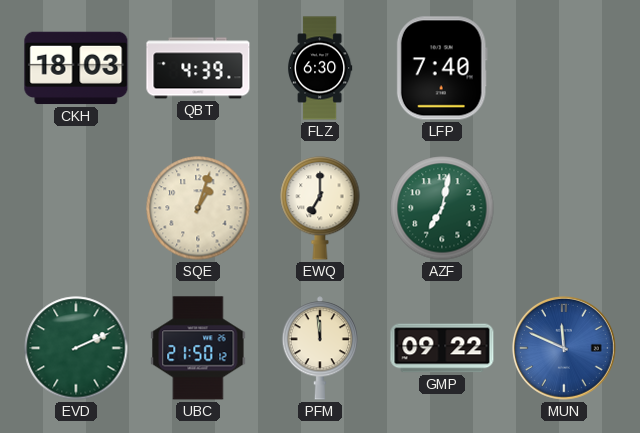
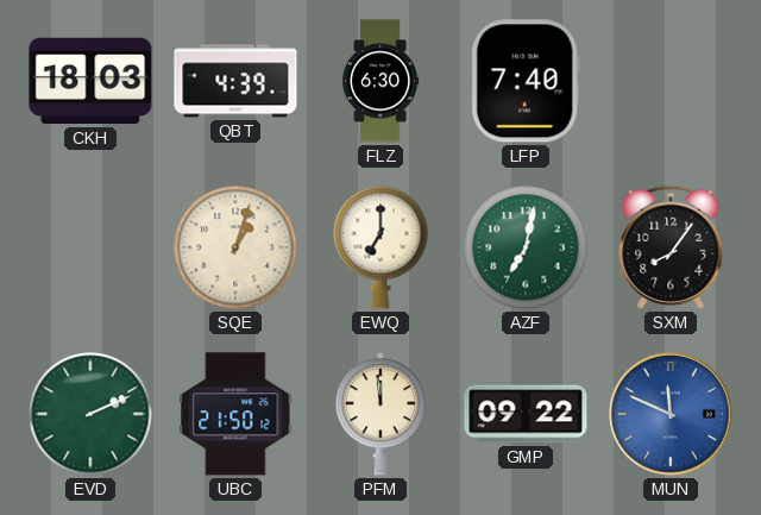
SXM: none -> 8:06
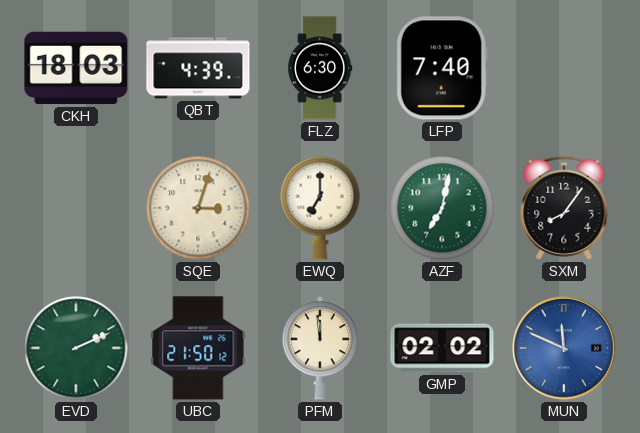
SQE: 1:03 -> 3:03
GMP: 09:22 -> 02:02
